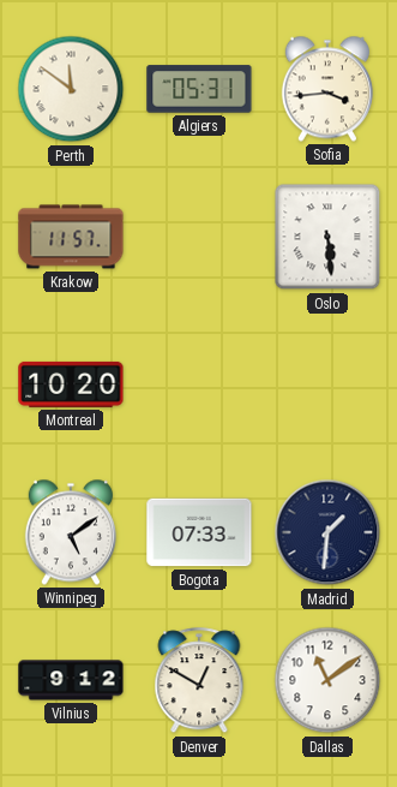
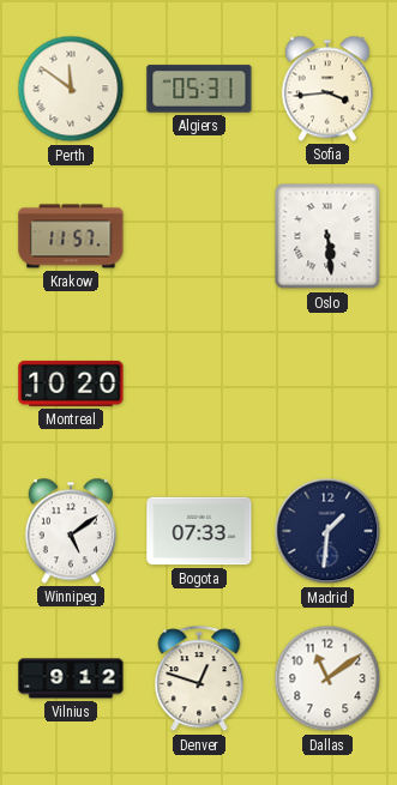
Denver: 12:50 -> 12:48
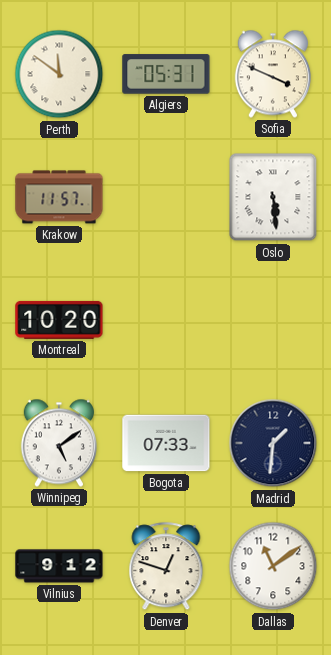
Sofia: 3:44 -> 3:49
